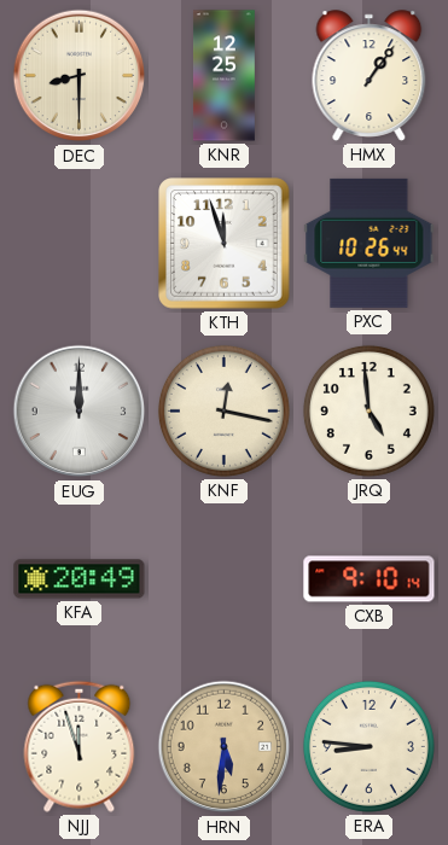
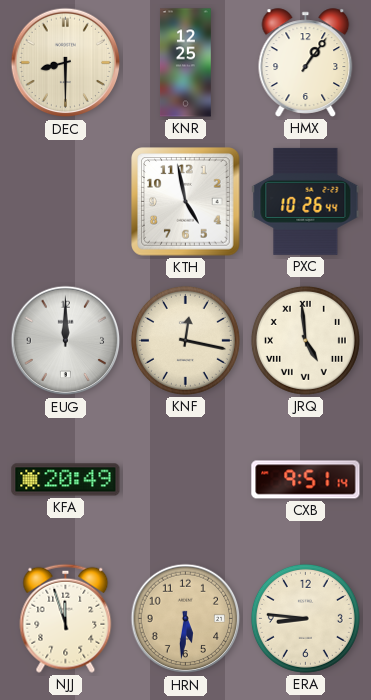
KTH: 11:57 -> 4:58
JRQ numerals: Arabic -> Roman
CXB: 9:10 -> 9:51
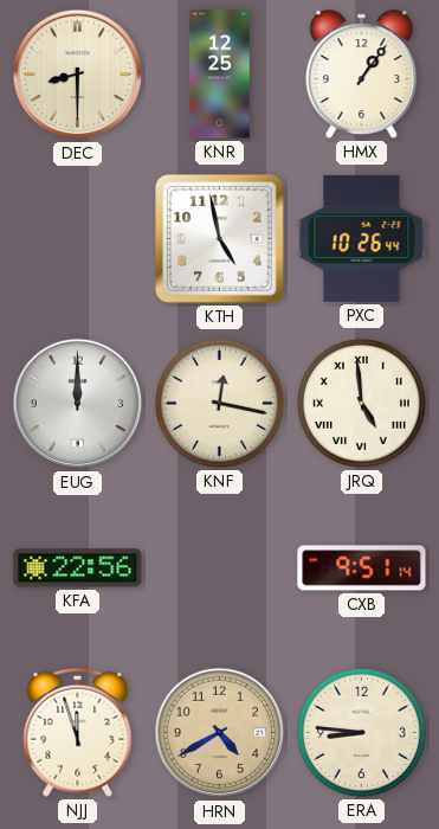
KFA: 20:49 -> 22:56
HRN: 5:31 -> 4:40
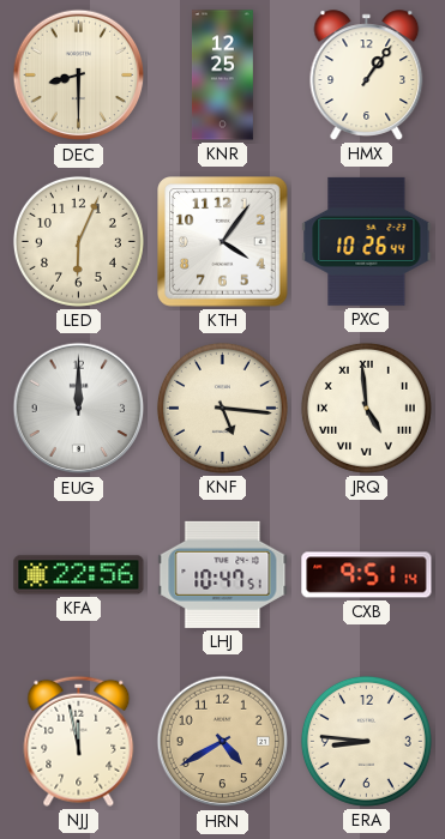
LED: none -> 6:04
KTH: 4:58 -> 4:06
KNF: 12:17 -> 5:16
LHJ: none -> 10:47
NJJ: 11:57 -> 11:58
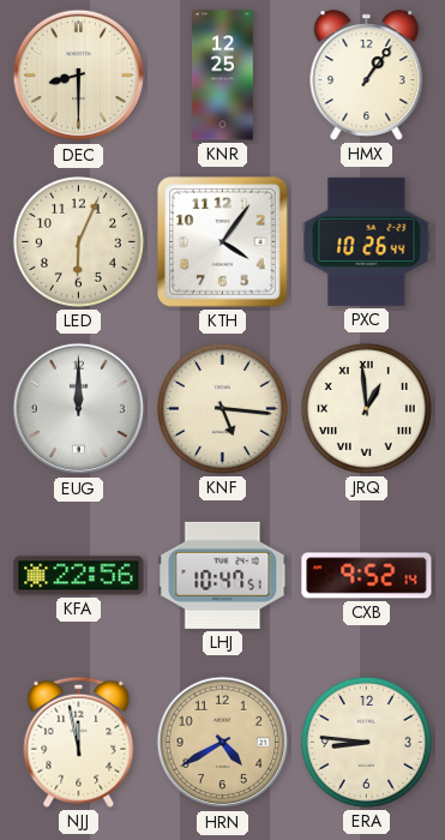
JRQ: 4:59 -> 12:59
CXB: 9:51 -> 9:52
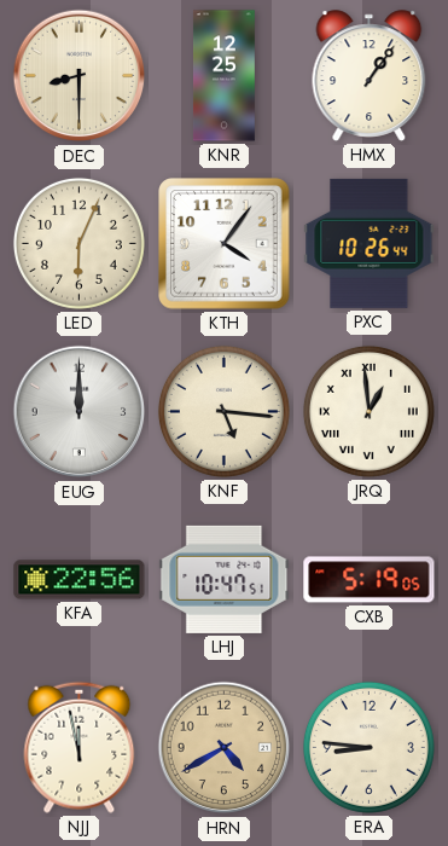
CXB: 9:52 -> 5:19
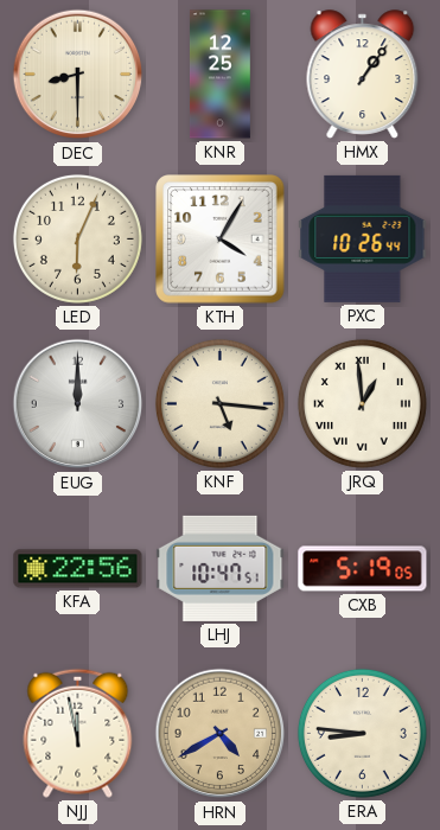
KTH: 4:06 -> 4:05
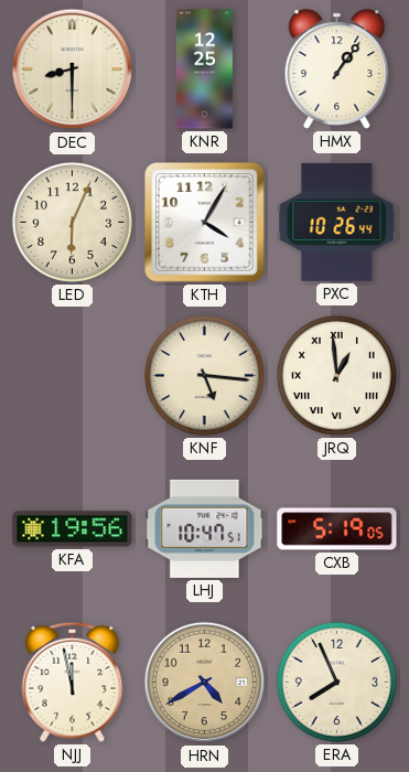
EUG: 12:00 -> none
KFA: 22:56 -> 19:56
ERA: 8:46 -> 7:56
